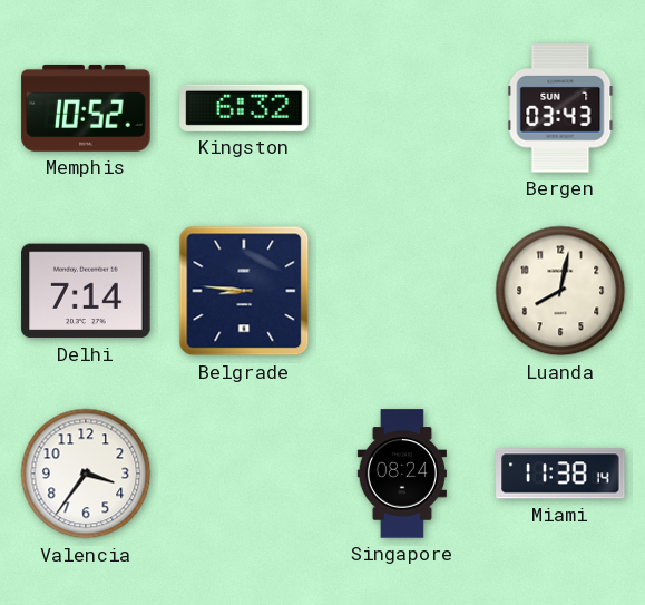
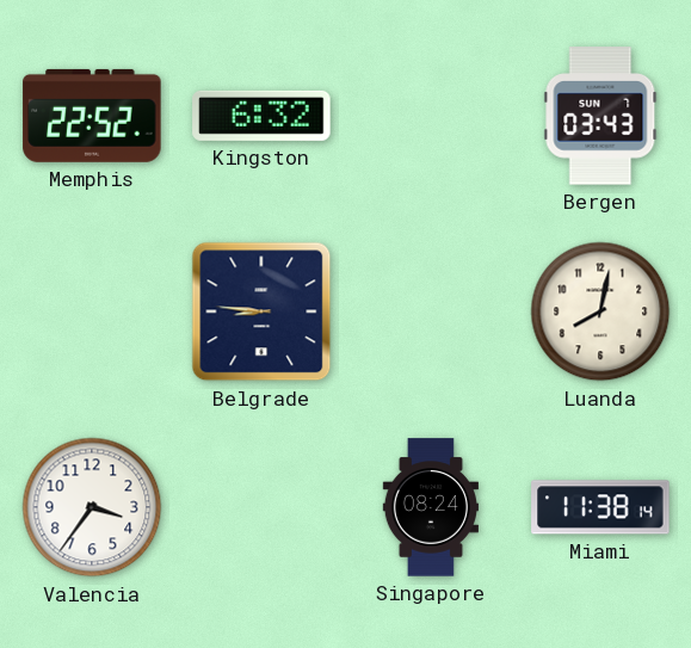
Memphis: 10:52 -> 22:52
Delhi: 7:14 -> none
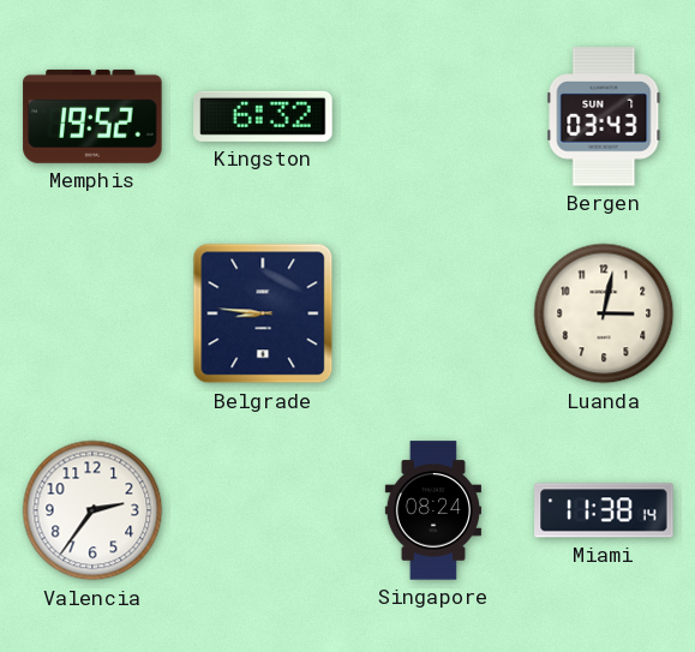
Memphis: 22:52 -> 19:52
Luanda: 8:02 -> 3:02
Valencia: 3:36 -> 2:36
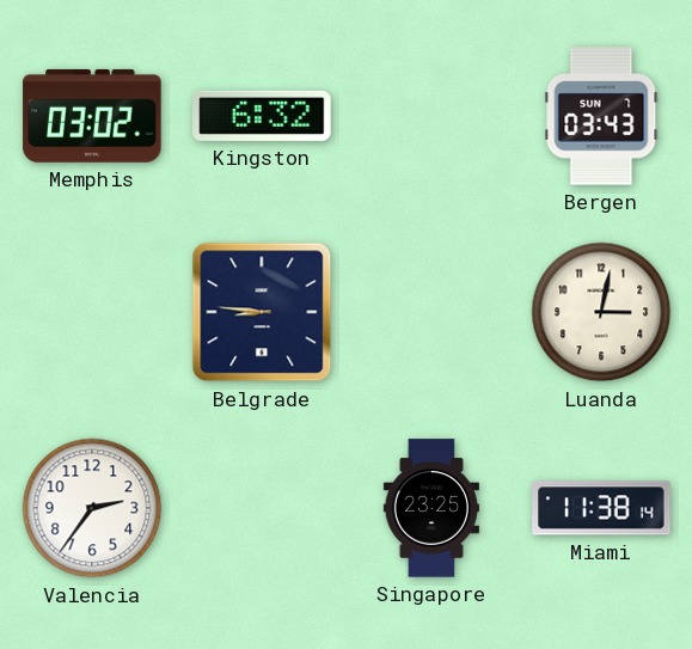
Memphis: 19:52 -> 03:02
Singapore: 08:24 -> 23:25
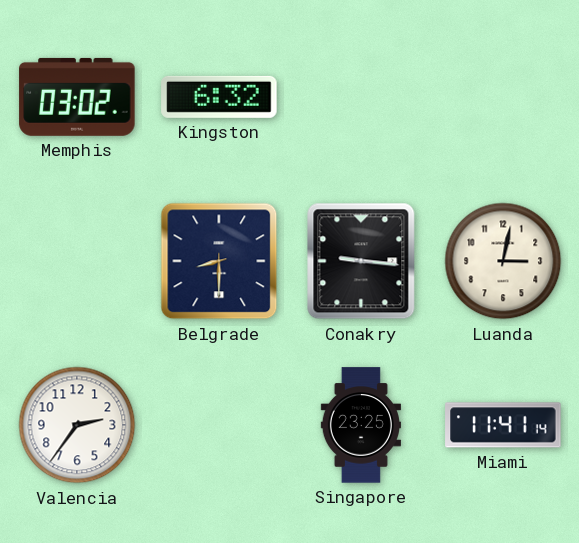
Bergen: 03:43 -> none
Belgrade: 8:46 -> 8:30
Conakry: none -> 9:16
Miami: 11:38 -> 11:41
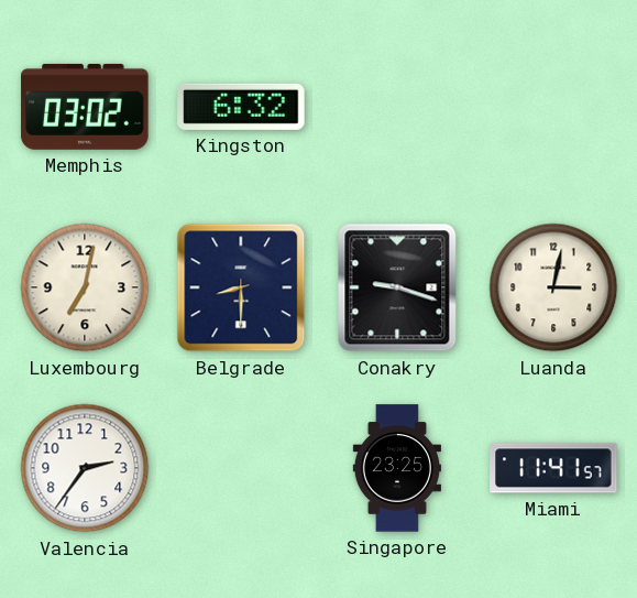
Luxembourg: none -> 7:02
Conakry: 9:16 -> 9:18
Miami: 11:41:14 -> 11:41:57
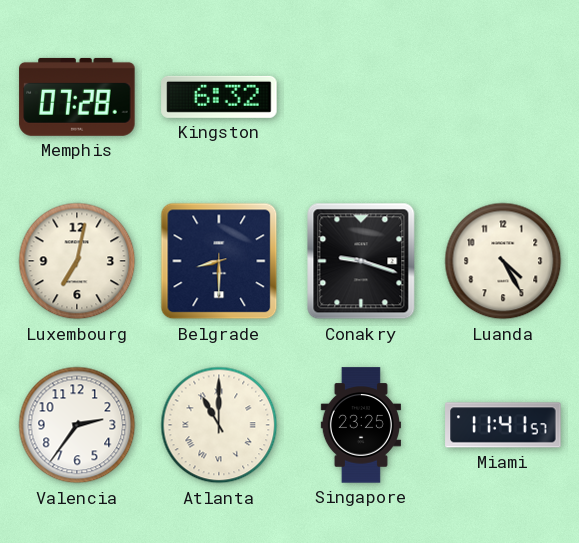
Memphis: 03:02 -> 07:28
Luanda: 3:02 -> 4:25
Atlanta: none -> 11:00
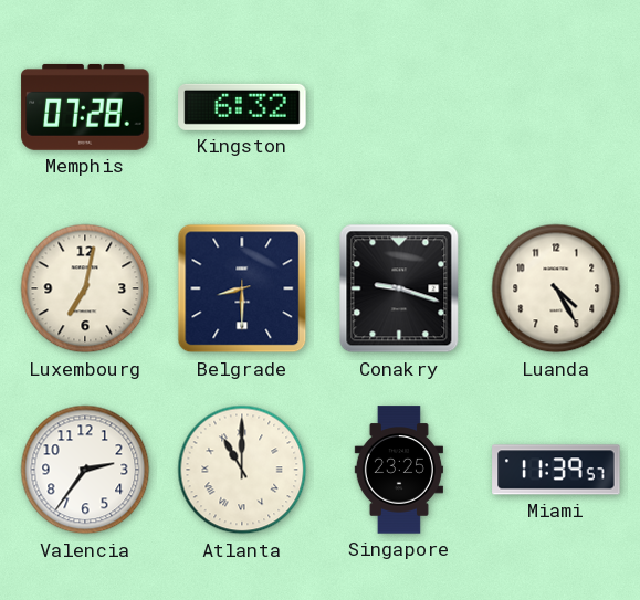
Miami: 11:41 -> 11:39
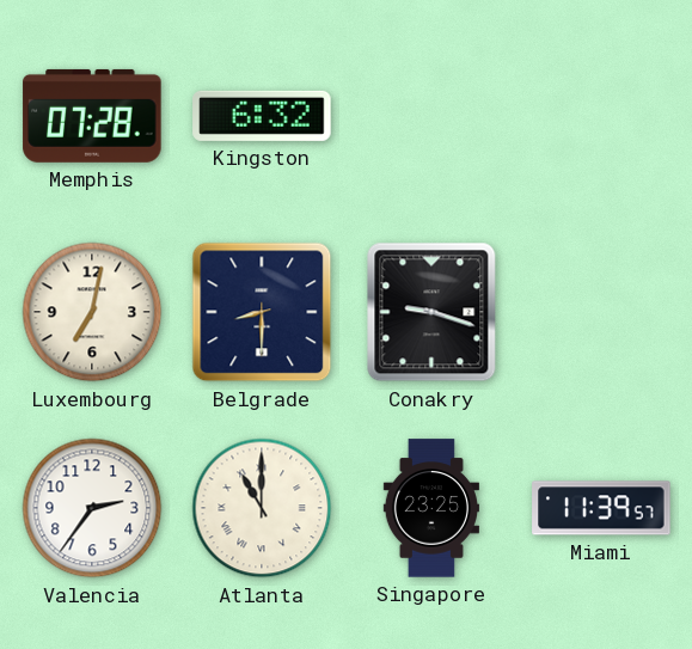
Luanda: 4:25 -> none
